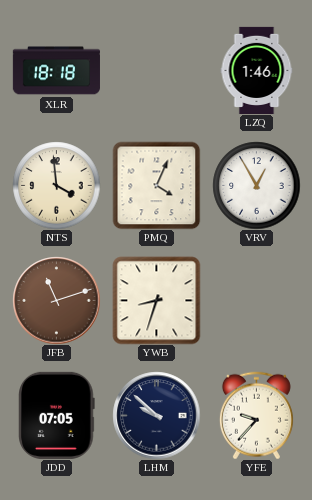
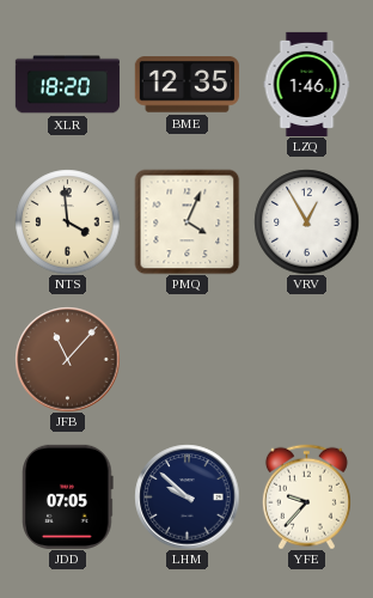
XLR: 18:18 -> 18:20
BME: none -> 12:35
JFB: 11:12 -> 11:07
YWB: 8:33 -> none
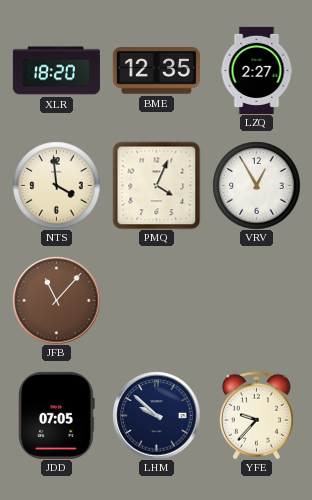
LZQ: 1:46 -> 2:27
